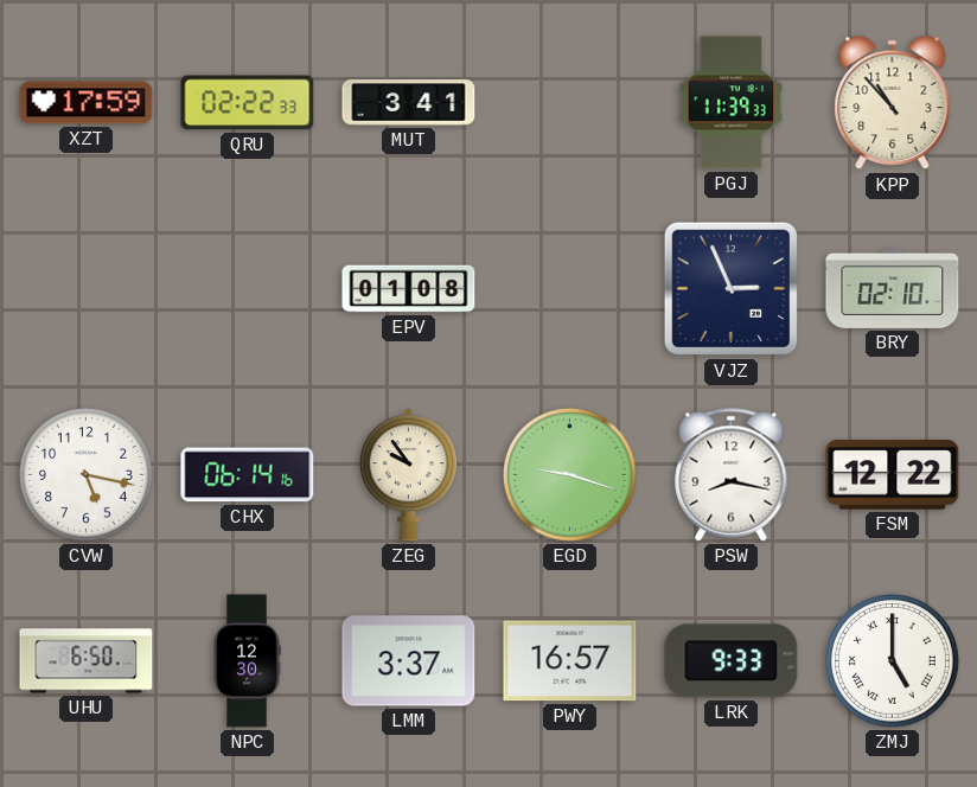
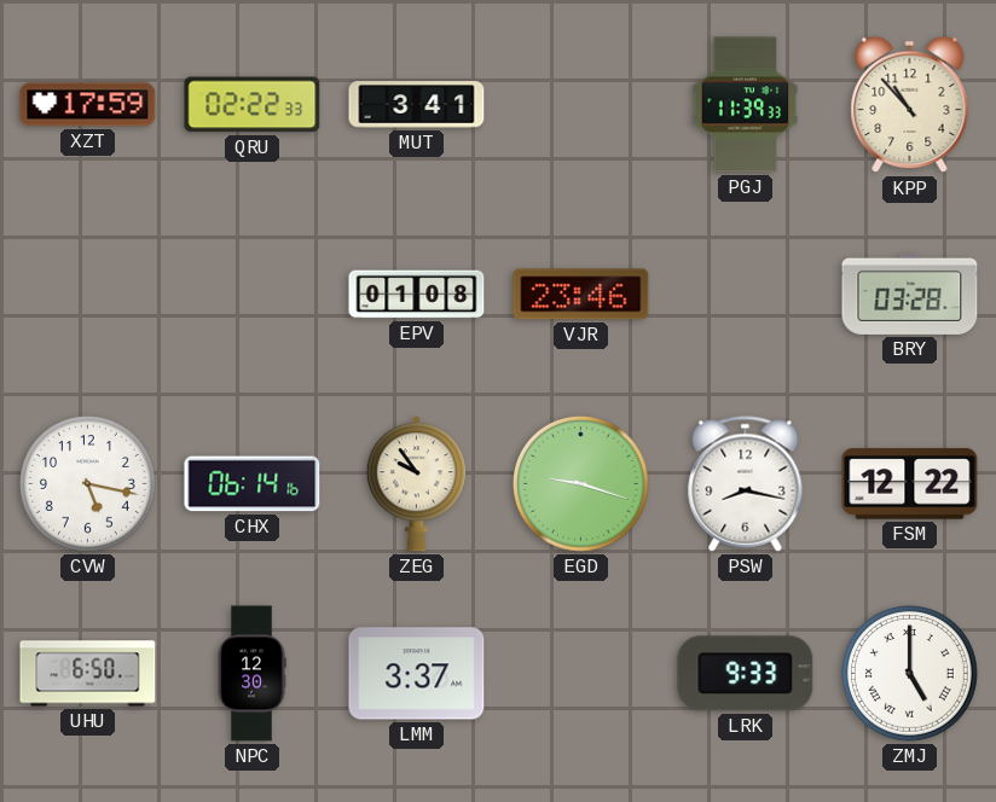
VJR: none -> 23:46
VJZ: 2:56 -> none
BRY: 02:10 -> 03:28
PWY: 16:57 -> none
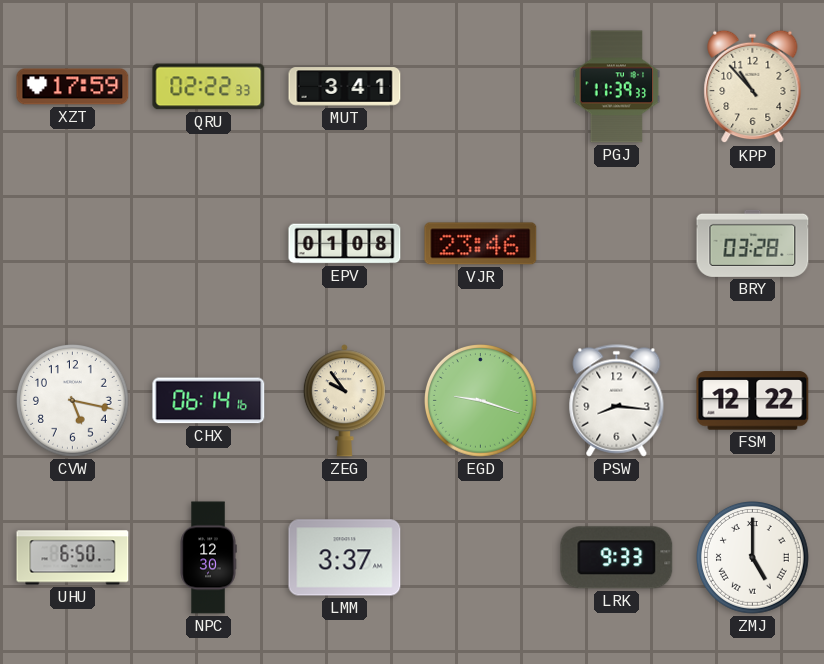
PSW: 8:17 -> 8:16
